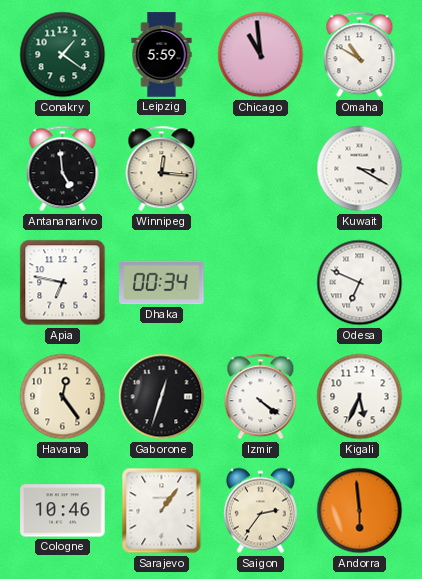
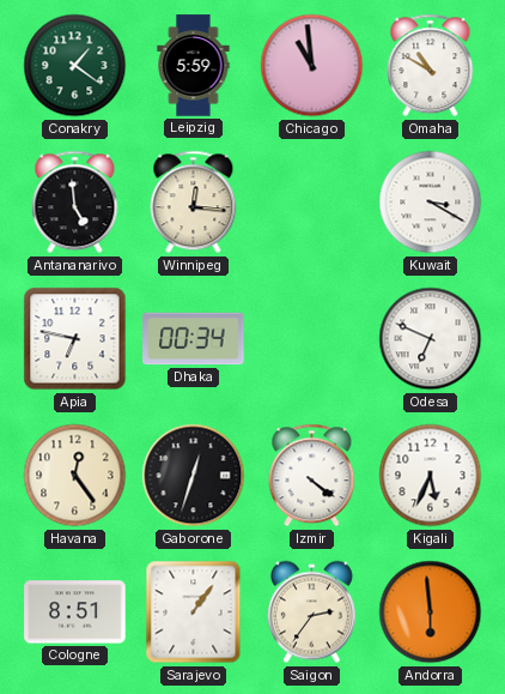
Cologne: 10:46 -> 8:51
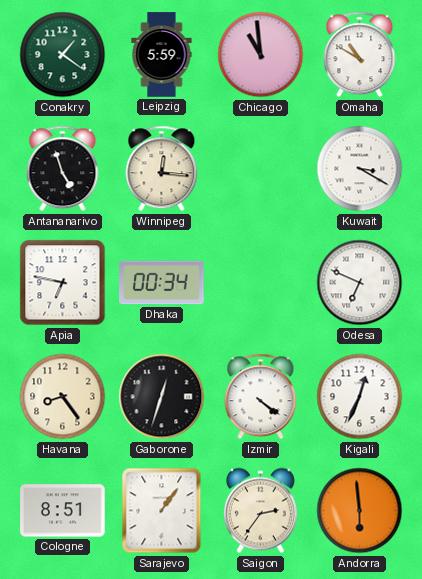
Antananarivo: 4:59 -> 4:57
Havana: 12:24 -> 8:24
Kigali: 5:34 -> 12:34
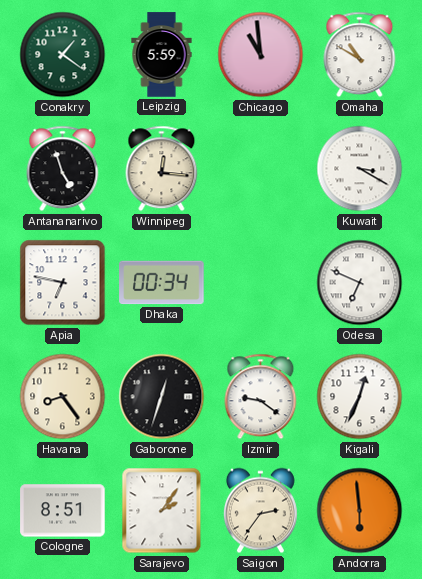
Izmir: 4:21 -> 9:21
Sarajevo: 1:06 -> 2:06
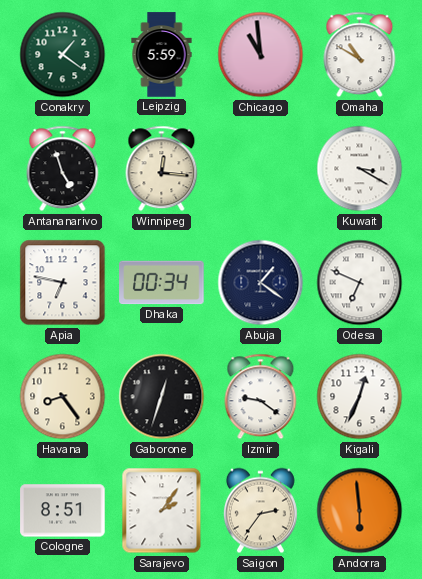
Abuja: none -> 1:21
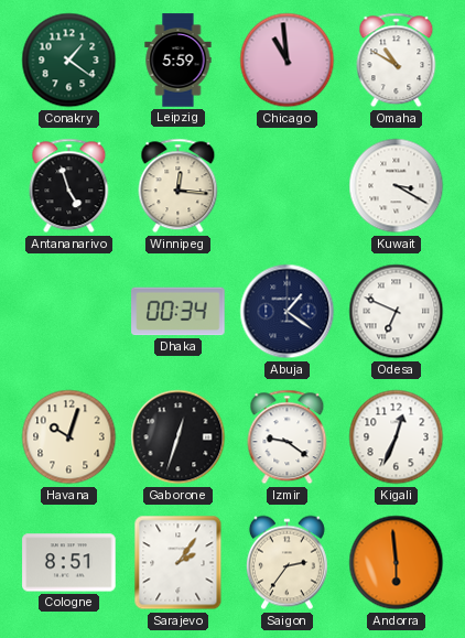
Apia: 6:47 -> none
Havana: 8:24 -> 10:03
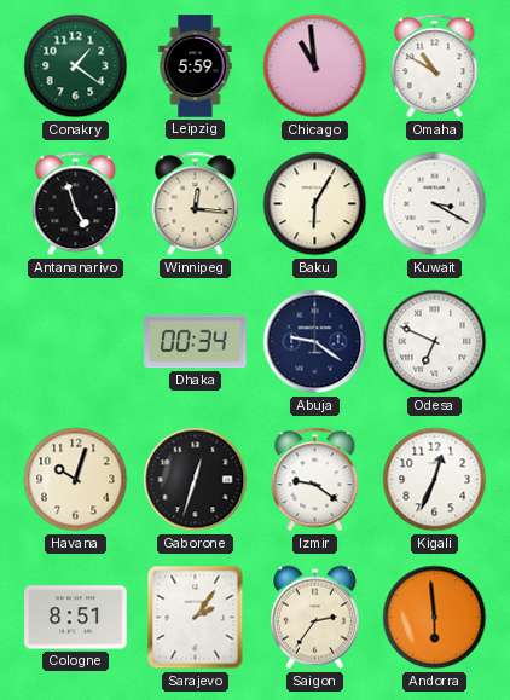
Baku: none -> 6:05
Abuja: 1:21 -> 9:21
